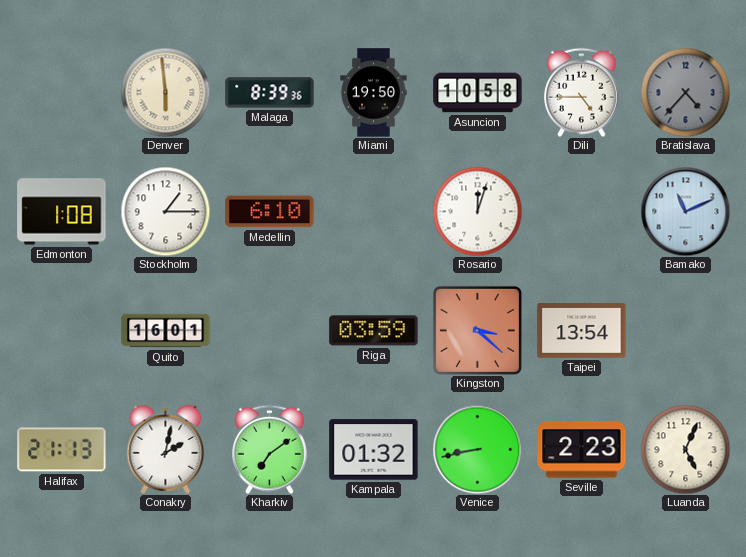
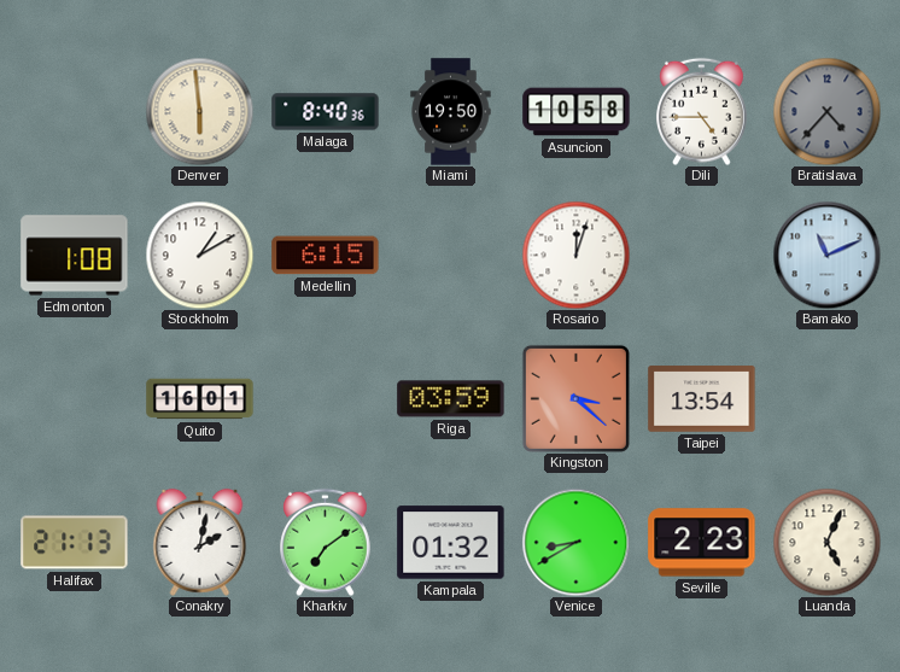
Malaga: 8:39 -> 8:40
Stockholm: 1:15 -> 1:10
Medellin: 6:10 -> 6:15
Venice: 8:43 -> 8:40
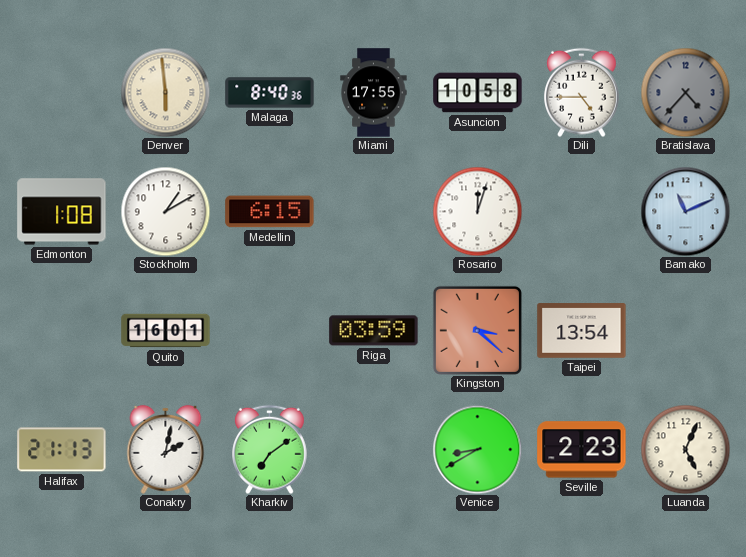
Miami: 19:50 -> 17:55
Kampala: 01:32 -> none
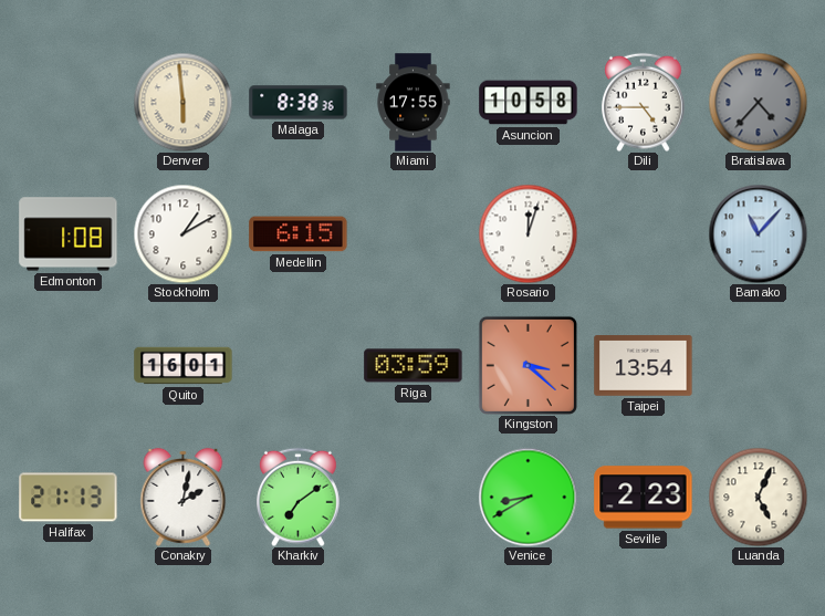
Malaga: 8:40 -> 8:38
Bamako: 11:11 -> 11:07
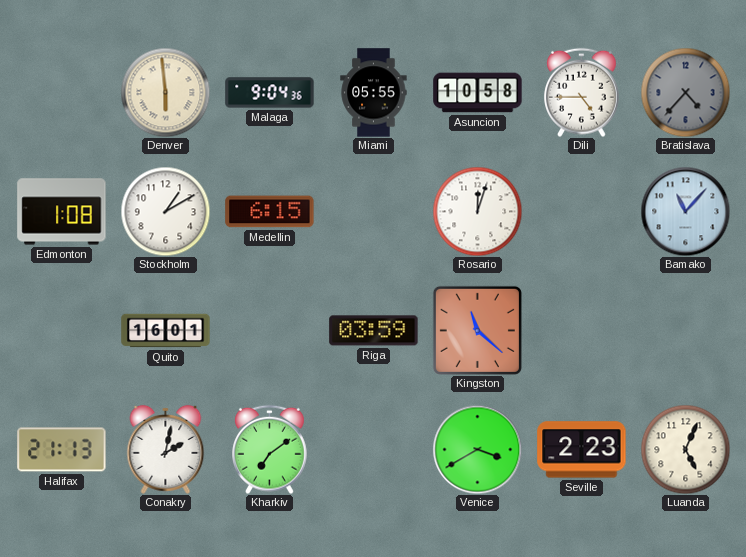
Malaga: 8:38 -> 9:04
Miami: 17:55 -> 05:55
Kingston: 3:22 -> 11:22
Taipei: 13:54 -> none
Venice: 8:40 -> 3:40
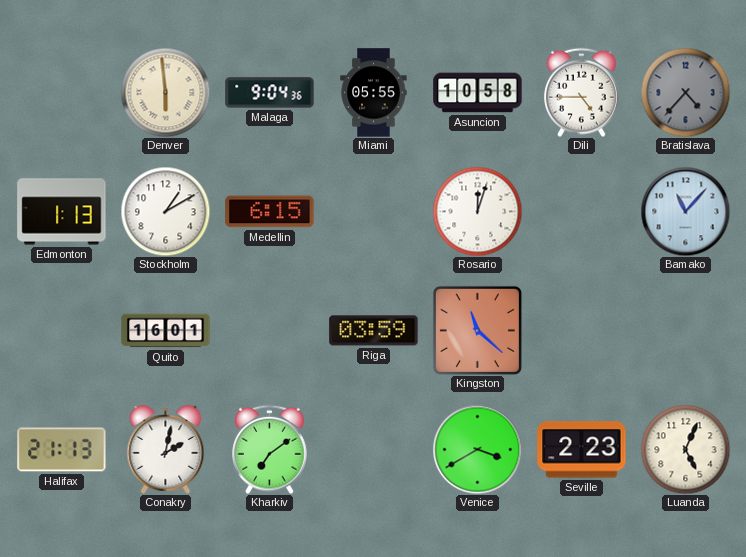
Edmonton: 1:08 -> 1:13
